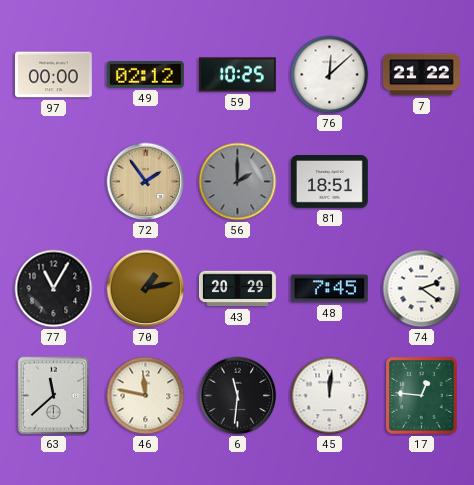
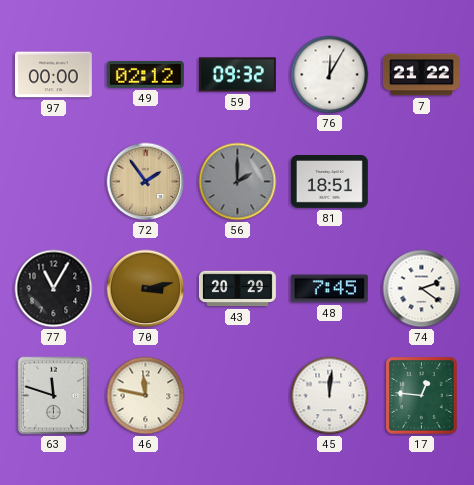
59: 10:25 -> 09:32
76: 12:08 -> 12:05
70: 1:13 -> 3:13
63: 11:38 -> 11:48
6: 11:31 -> none
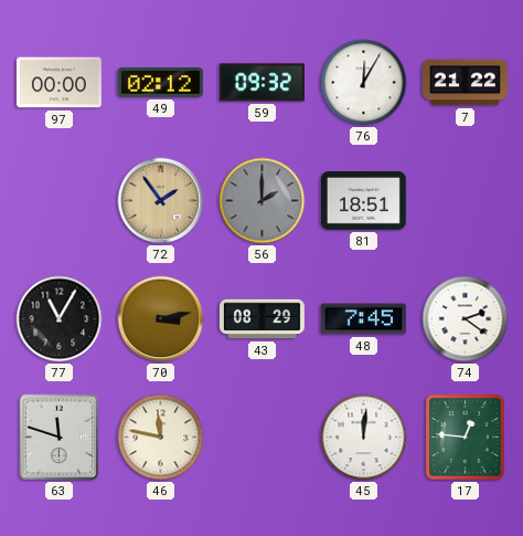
43: 20:29 -> 08:29
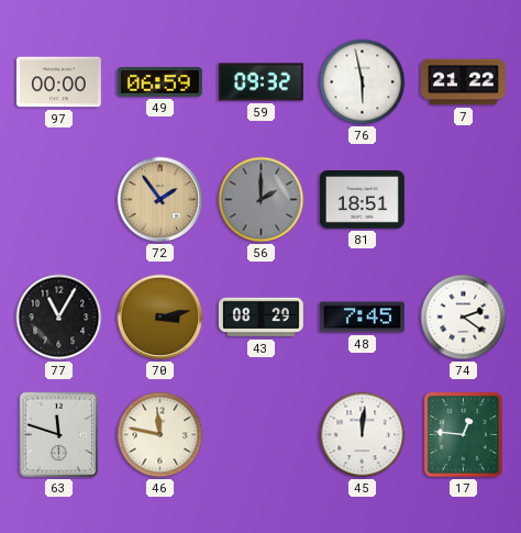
49: 02:12 -> 06:59
76: 12:05 -> 5:58
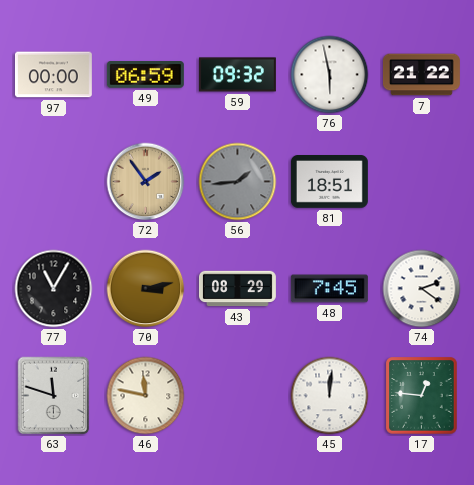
56: 2:00 -> 1:44
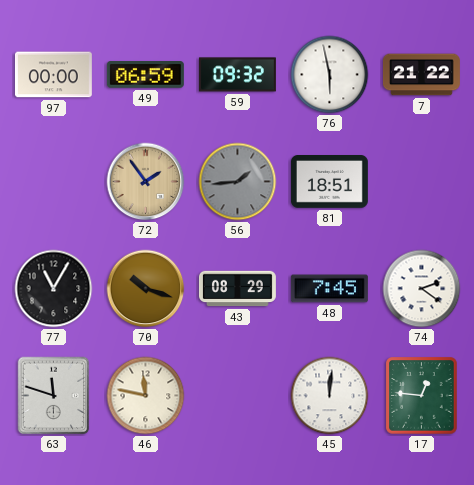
70: 3:13 -> 10:18
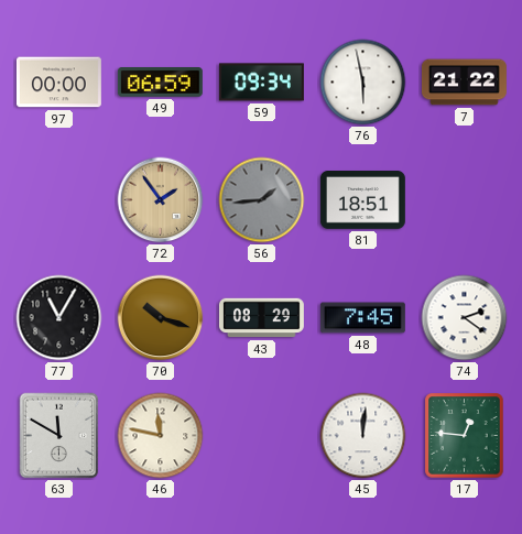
59: 09:32 -> 09:34
63: 11:48 -> 11:50
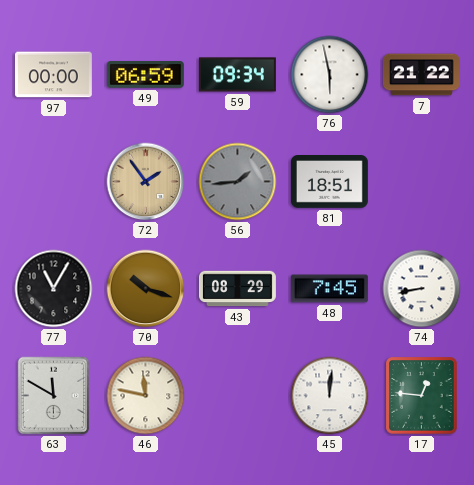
74: 2:21 -> 8:43
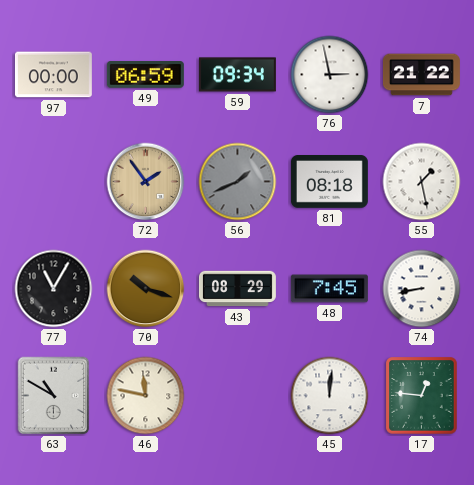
76: 5:58 -> 2:58
56: 1:44 -> 1:41
81: 18:51 -> 08:18
55: none -> 1:28
63: 11:50 -> 10:50
